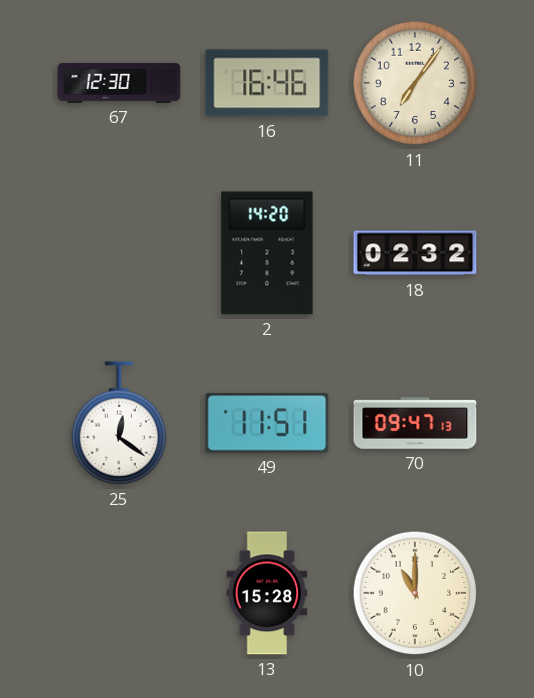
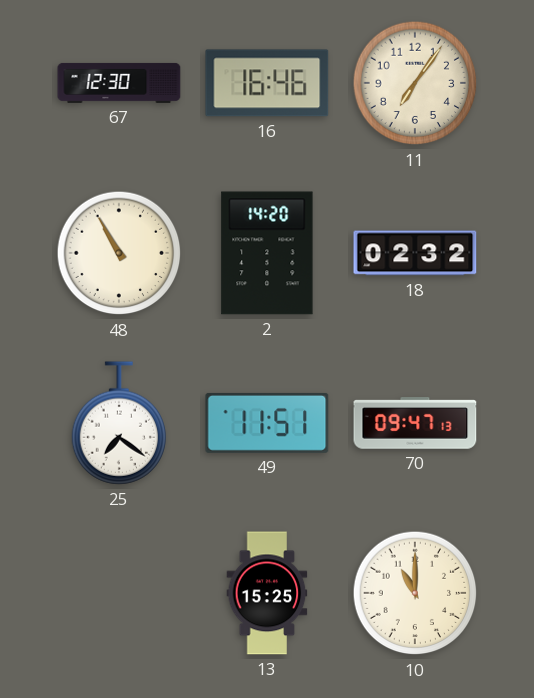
48: none -> 10:55
25: 12:21 -> 7:21
13: 15:28 -> 15:25
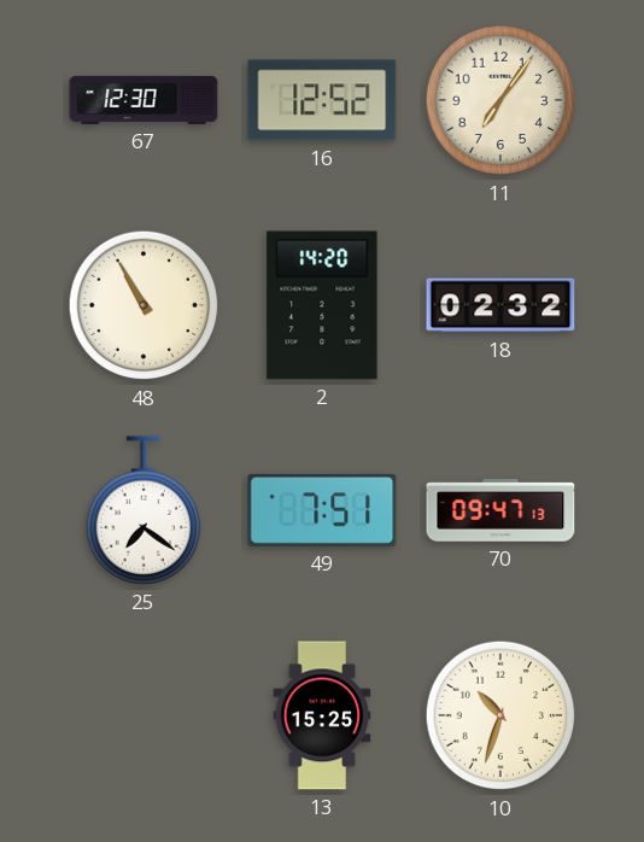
16: 16:46 -> 12:52
49: 11:51 -> 7:51
10: 11:00 -> 10:33
